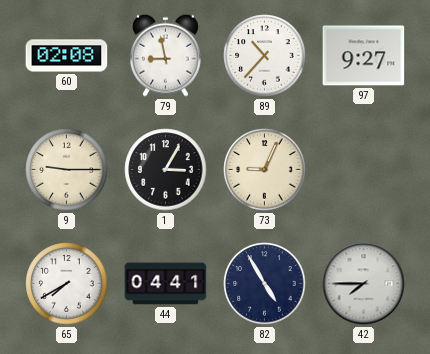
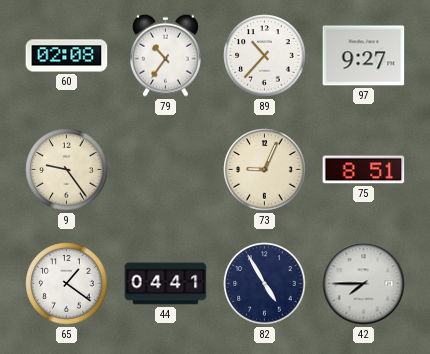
79: 8:58 -> 10:36
9: 9:15 -> 9:24
1: 3:05 -> none
75: none -> 8:51
65: 7:40 -> 1:21
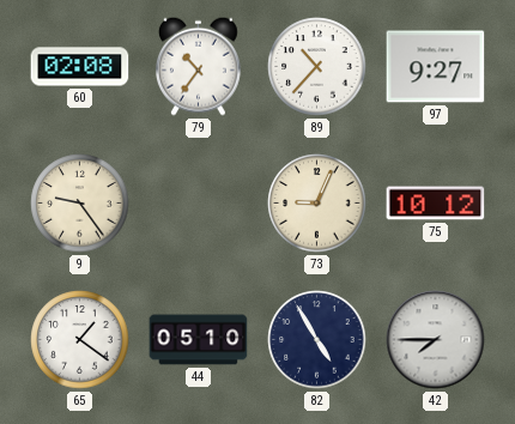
75: 8:51 -> 10:12
44: 04:41 -> 05:10
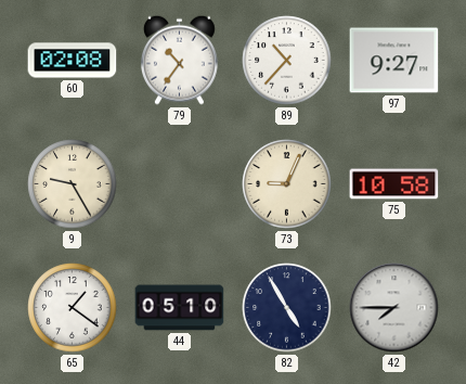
9: 9:24 -> 9:25
75: 10:12 -> 10:58
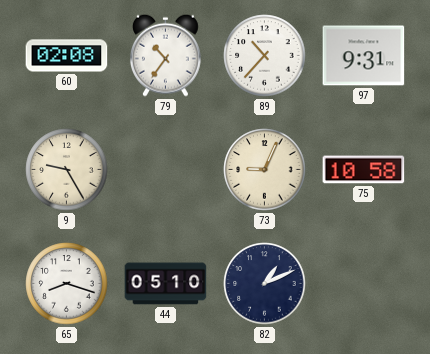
97: 9:27 -> 9:31
65: 1:21 -> 8:18
82: 4:55 -> 1:11
42: 7:45 -> none
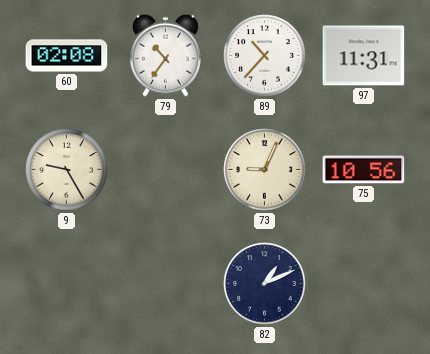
97: 9:31 -> 11:31
75: 10:58 -> 10:56
65: 8:18 -> none
44: 05:10 -> none
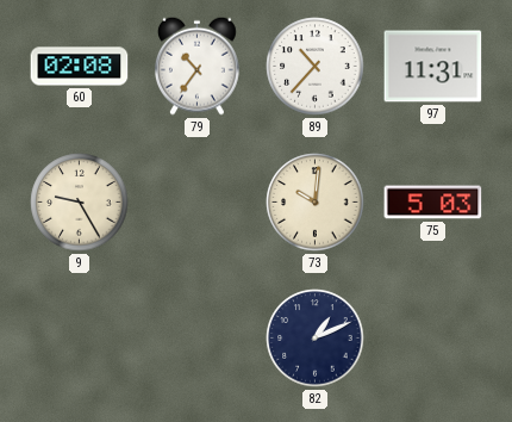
73: 9:04 -> 10:01
75: 10:56 -> 5:03
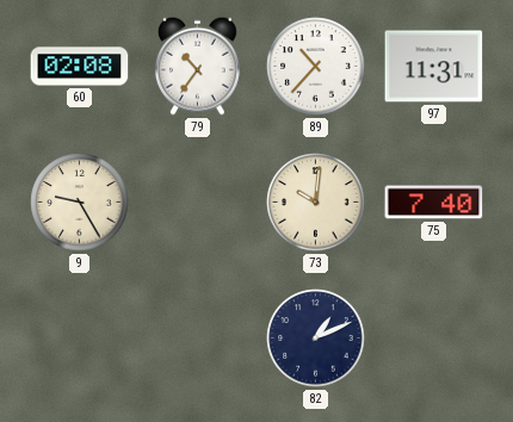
75: 5:03 -> 7:40
